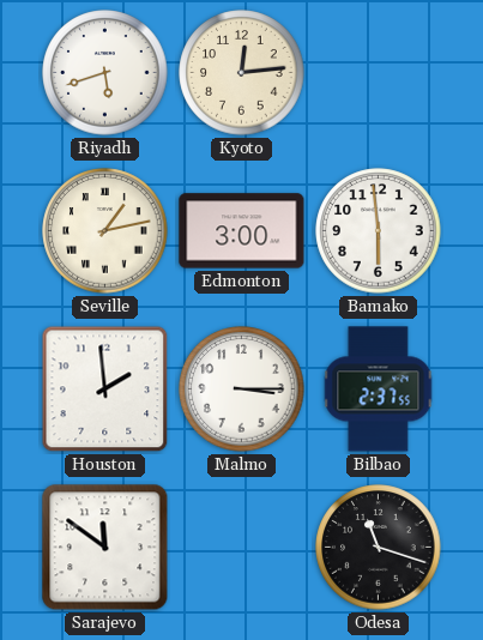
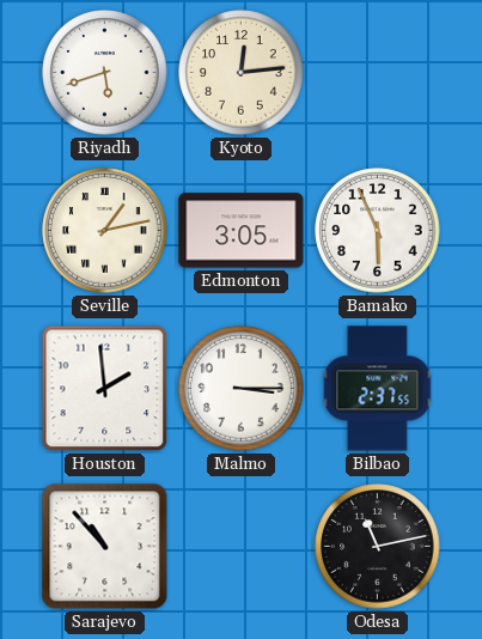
Edmonton: 3:00 -> 3:05
Bamako: 5:59 -> 5:56
Sarajevo: 11:51 -> 10:53
Odesa: 11:18 -> 11:13
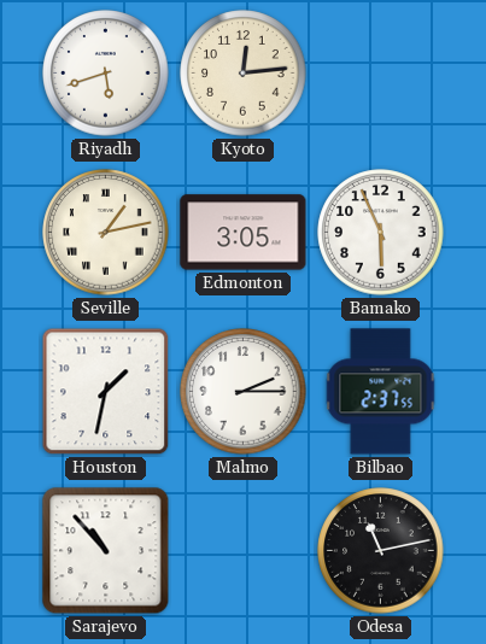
Houston: 1:59 -> 1:32
Malmo: 3:15 -> 2:15
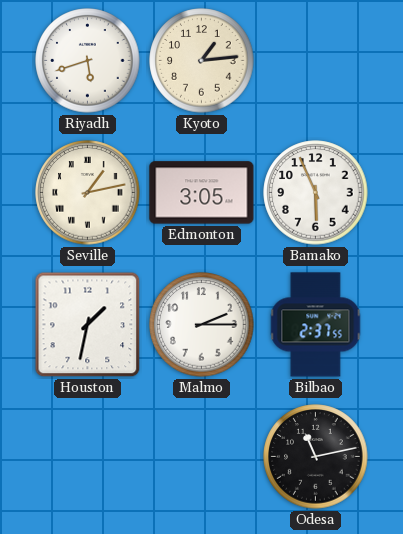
Kyoto: 12:14 -> 1:14
Sarajevo: 10:53 -> none
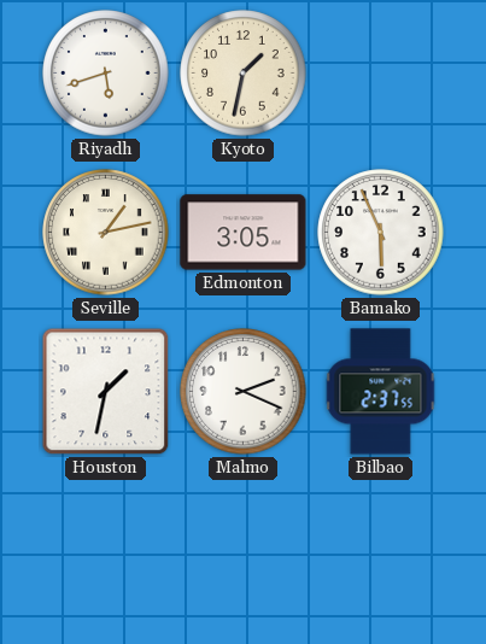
Kyoto: 1:14 -> 1:32
Malmo: 2:15 -> 2:19
Odesa: 11:13 -> none
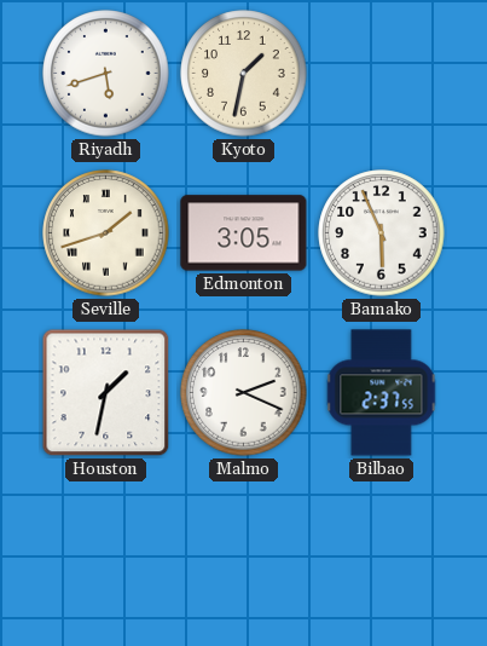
Seville: 1:13 -> 1:42
